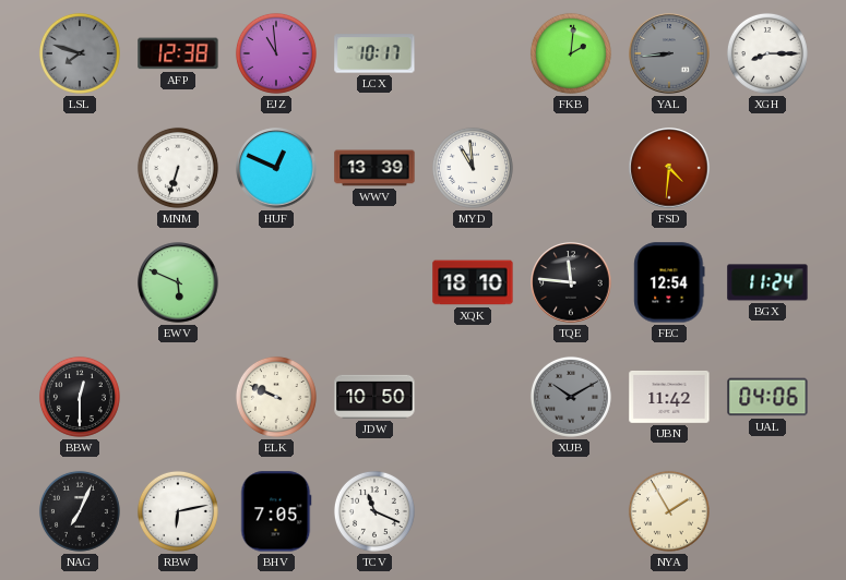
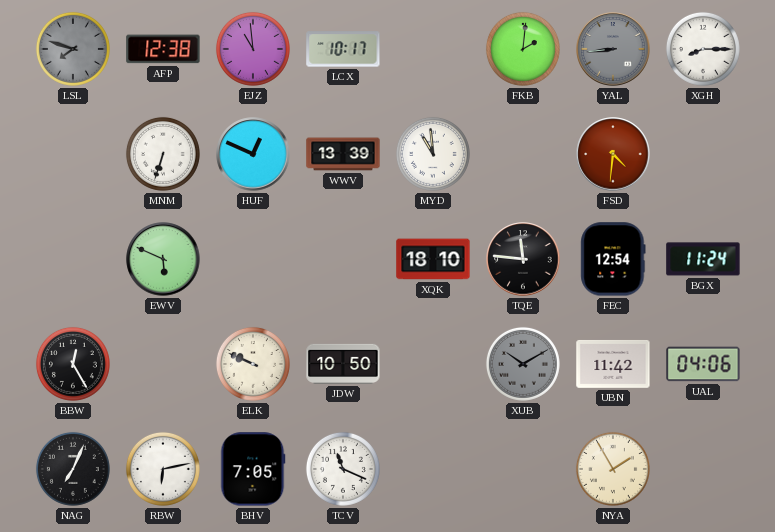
BBW: 12:30 -> 12:25
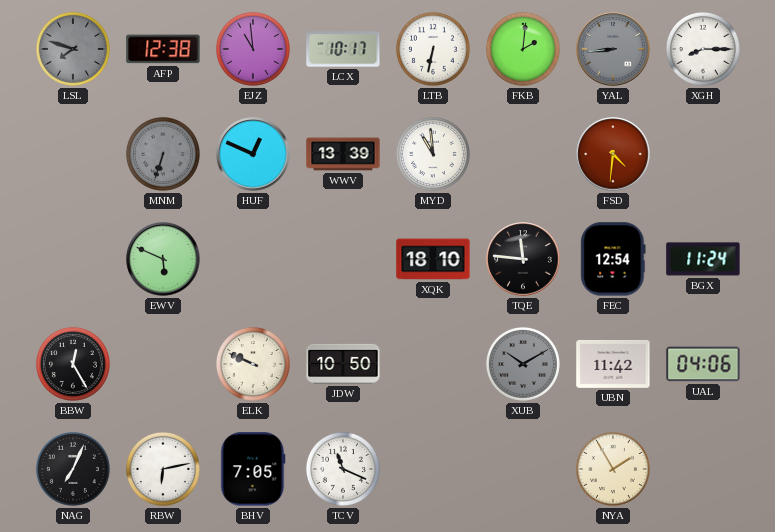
LTB: none -> 6:32
MNM dial: white -> grey
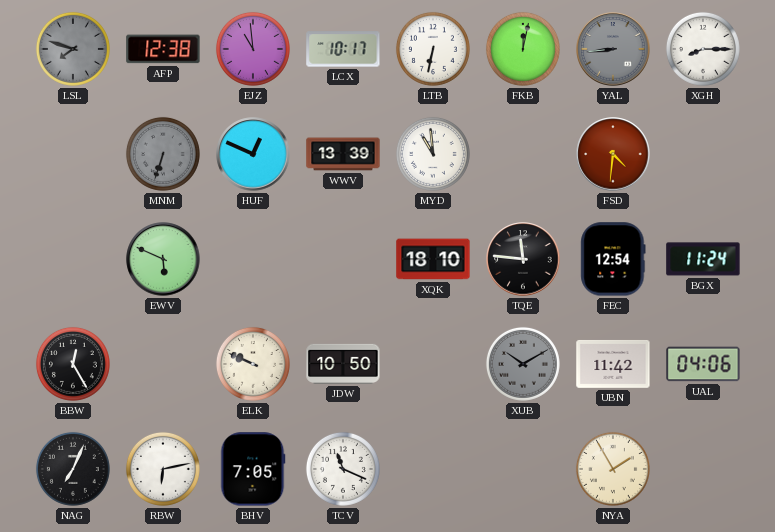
FKB: 2:01 -> 12:02
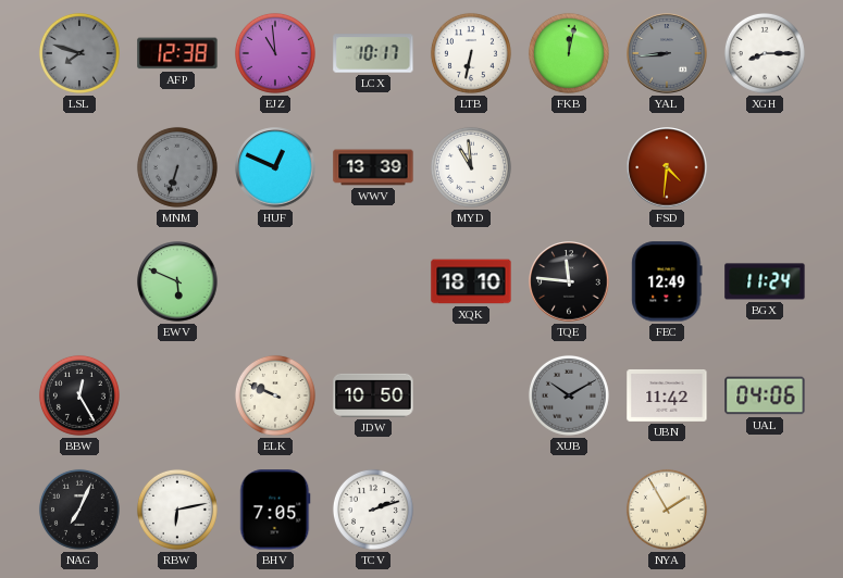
FEC: 12:54 -> 12:49
TCV: 11:19 -> 2:12
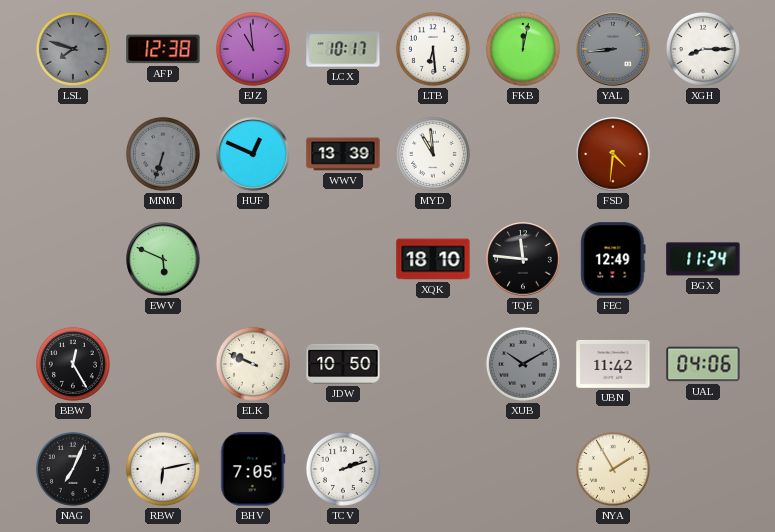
LTB: 6:32 -> 6:29
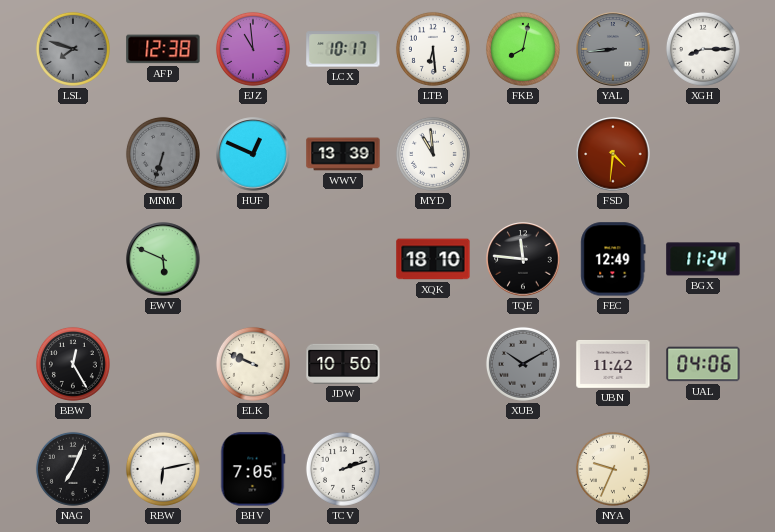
FKB: 12:02 -> 8:02
NYA: 1:55 -> 9:34
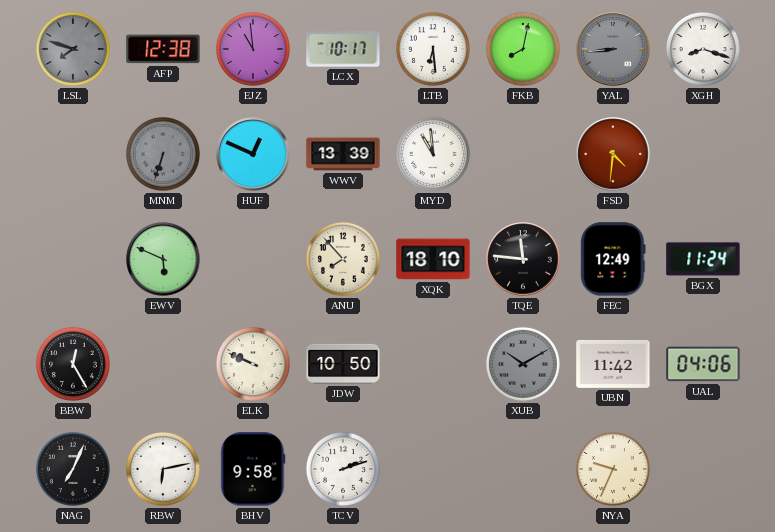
XGH: 8:15 -> 8:18
ANU: none -> 7:53
BHV: 7:05 -> 9:58
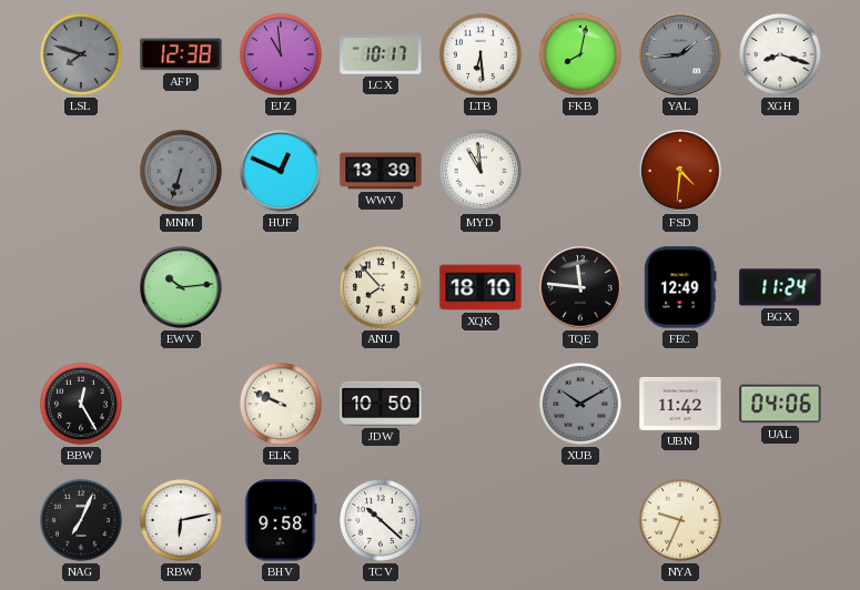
YAL: 8:44 -> 1:44
EWV: 5:49 -> 10:14
TCV: 2:12 -> 10:22
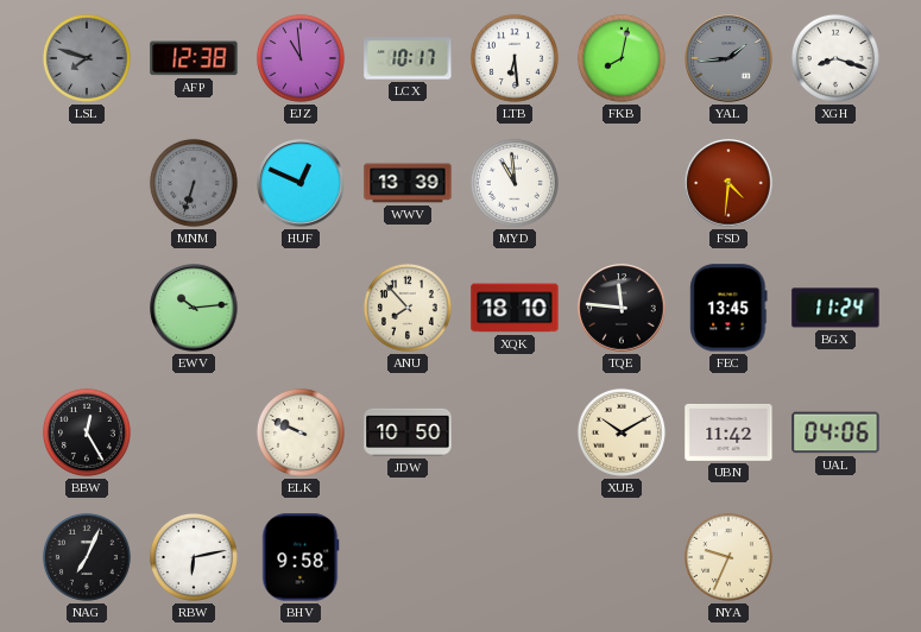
FEC: 12:49 -> 13:45
XUB dial: grey -> cream
TCV: 10:22 -> none
